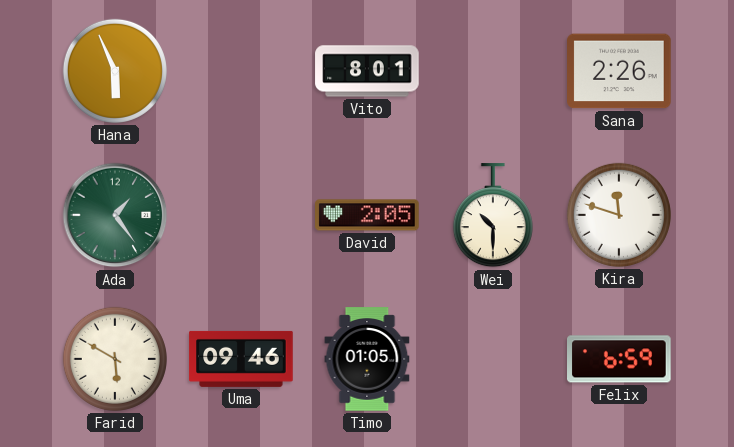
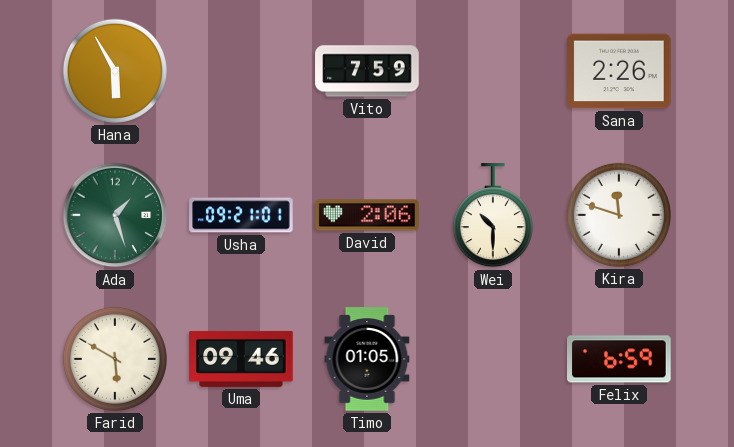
Hana: 5:56 -> 5:55
Vito: 8:01 -> 7:59
Ada: 1:24 -> 1:27
Usha: none -> 09:21
David: 2:05 -> 2:06
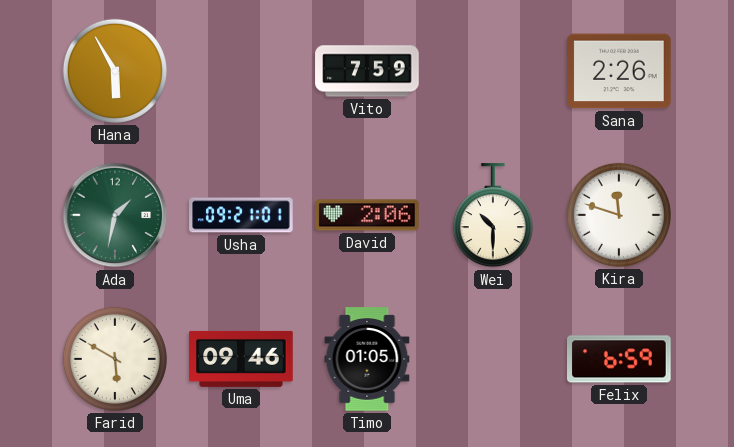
Ada: 1:27 -> 1:32
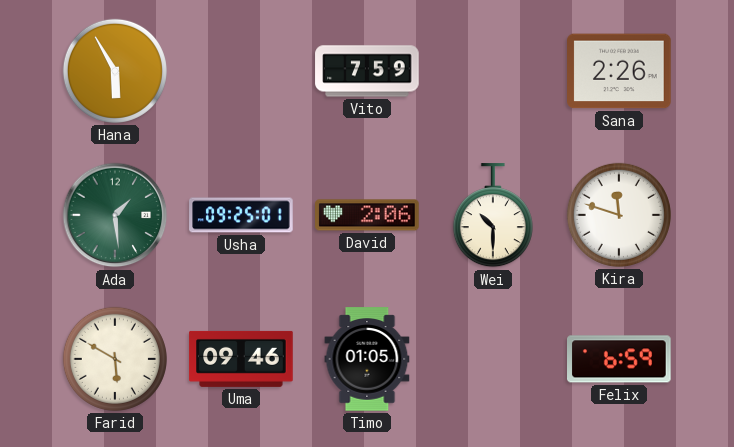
Ada: 1:32 -> 1:29
Usha: 09:21 -> 09:25
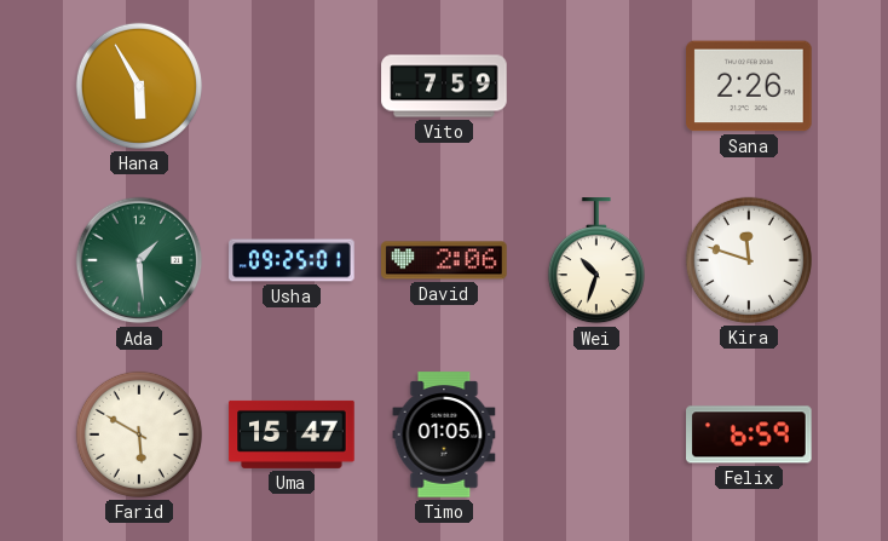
Wei: 10:30 -> 10:33
Uma: 09:46 -> 15:47
